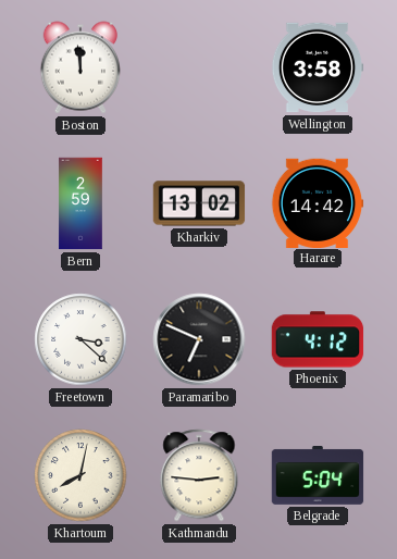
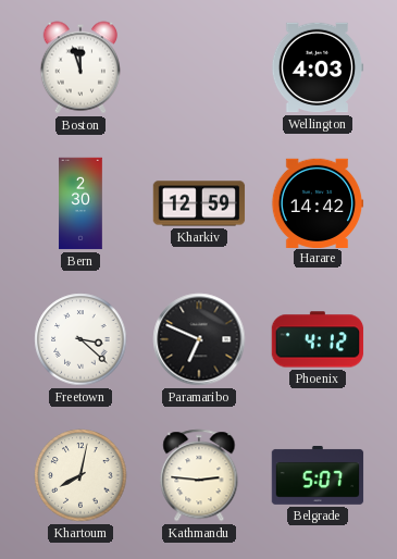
Boston: 11:59 -> 11:57
Wellington: 3:58 -> 4:03
Bern: 2:59 -> 2:30
Kharkiv: 13:02 -> 12:59
Belgrade: 5:04 -> 5:07
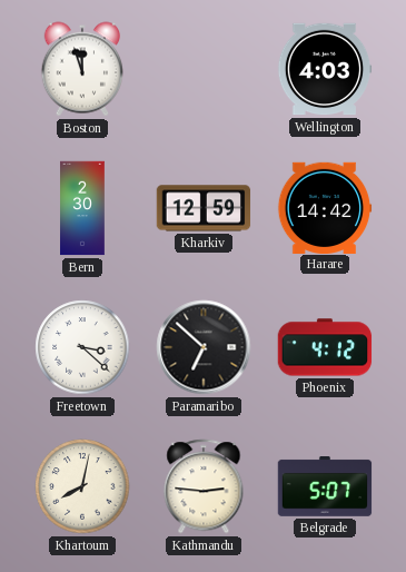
Paramaribo: 6:49 -> 6:52
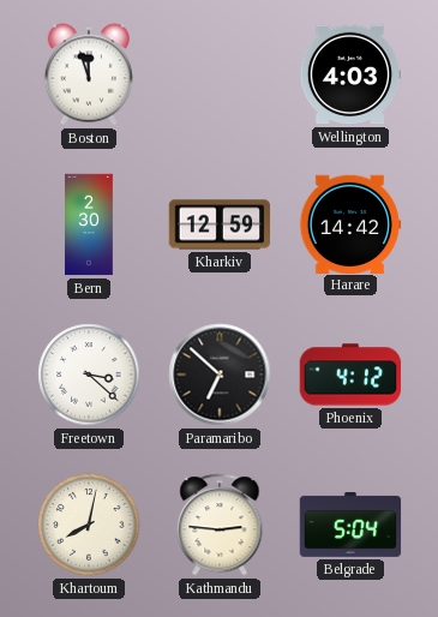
Belgrade: 5:07 -> 5:04
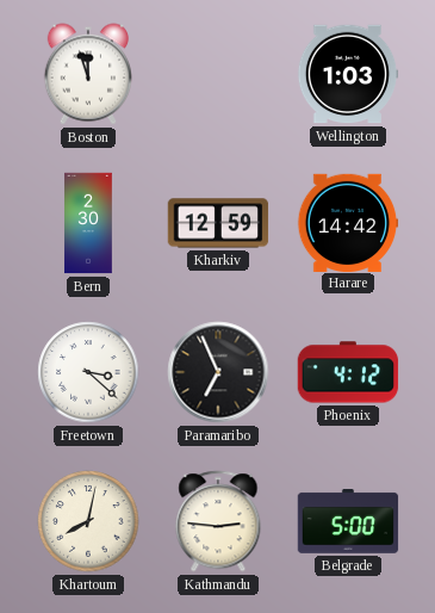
Wellington: 4:03 -> 1:03
Paramaribo: 6:52 -> 6:56
Belgrade: 5:04 -> 5:00
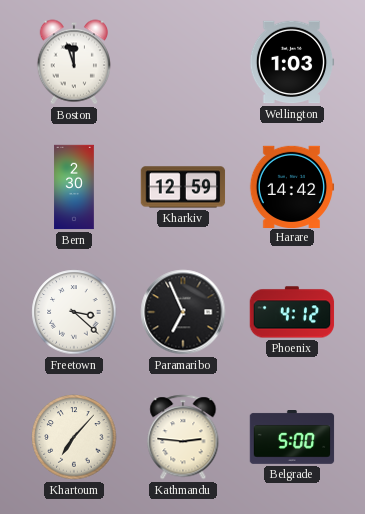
Khartoum: 8:02 -> 7:07
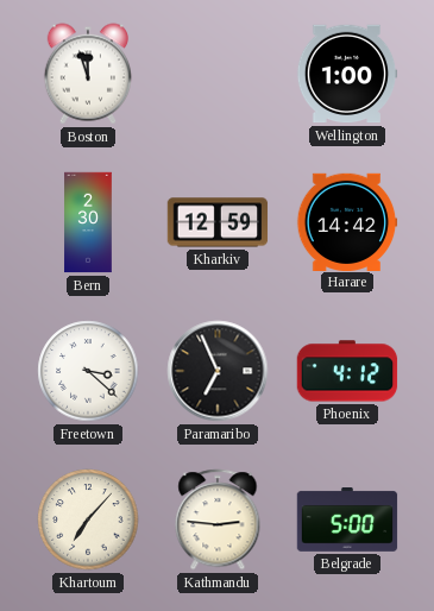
Wellington: 1:03 -> 1:00
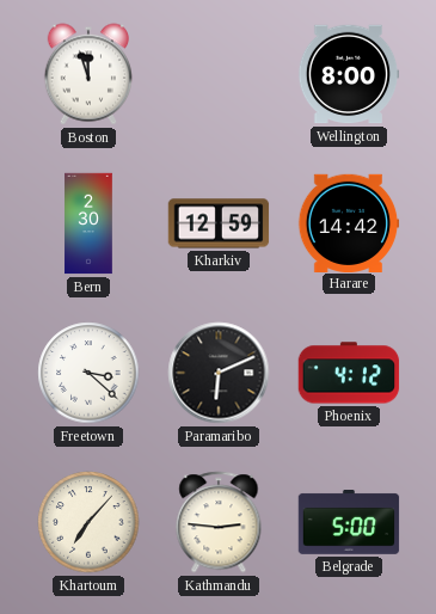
Wellington: 1:00 -> 8:00
Paramaribo: 6:56 -> 6:11
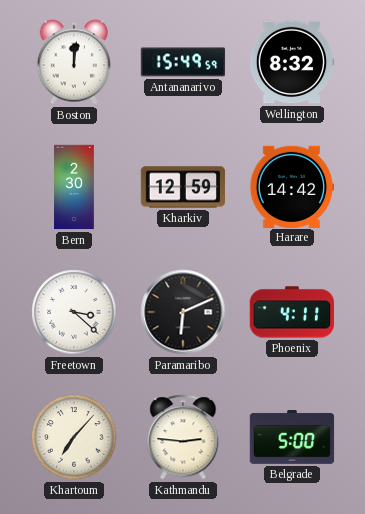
Boston: 11:57 -> 12:01
Antananarivo: none -> 15:49
Wellington: 8:00 -> 8:32
Phoenix: 4:12 -> 4:11
